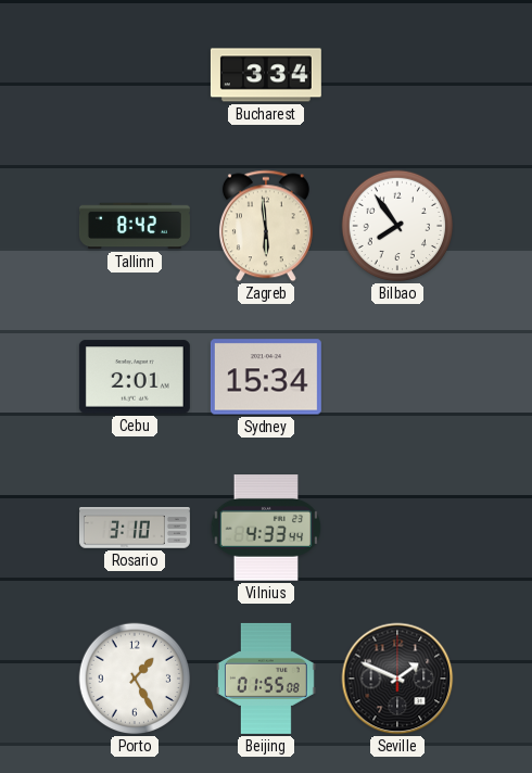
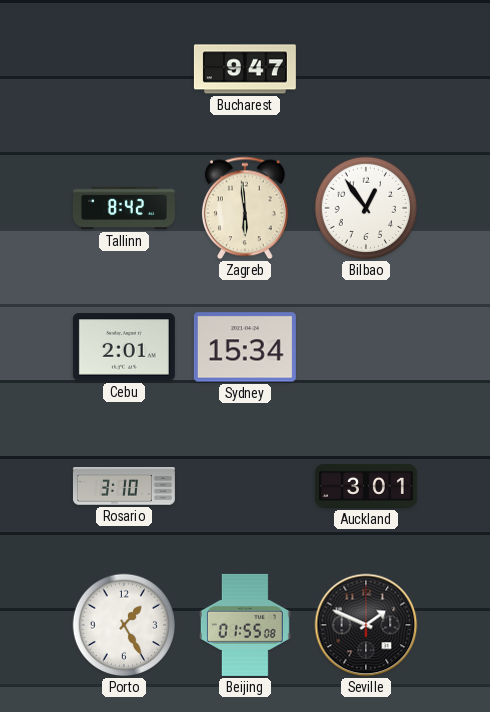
Bucharest: 3:34 -> 9:47
Bilbao: 7:54 -> 12:54
Vilnius: 4:33 -> none
Auckland: none -> 3:01
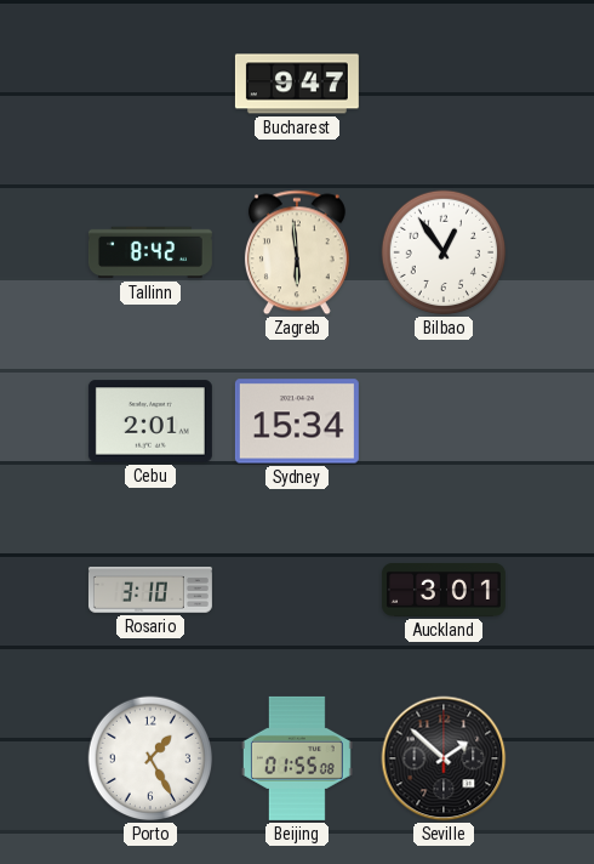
Seville: 1:49 -> 1:52
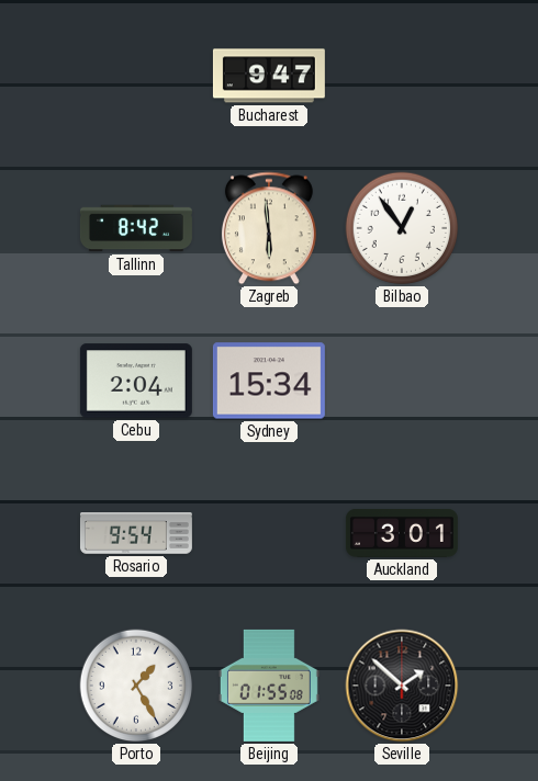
Cebu: 2:01 -> 2:04
Rosario: 3:10 -> 9:54
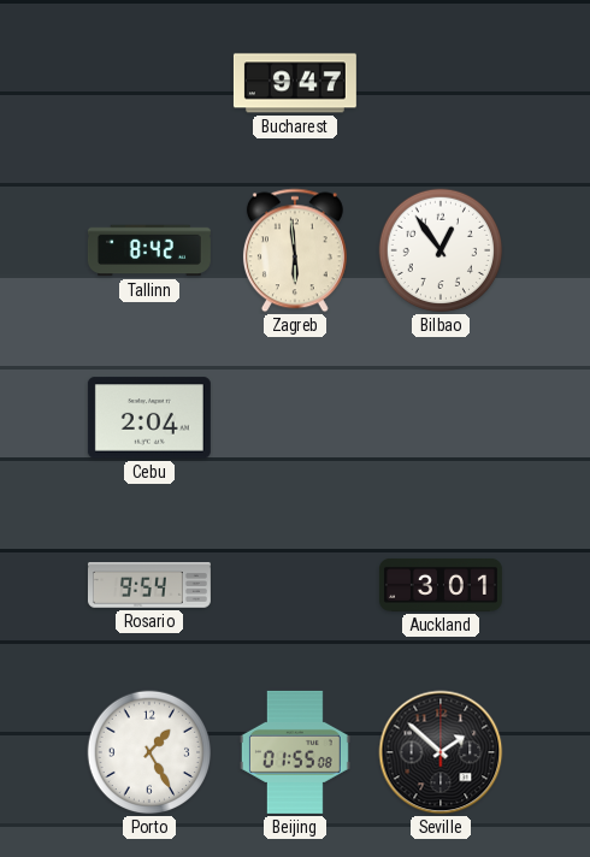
Sydney: 15:34 -> none
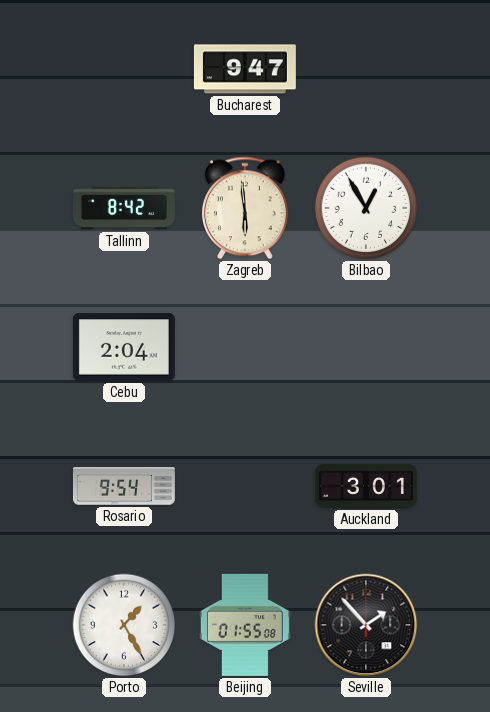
Bilbao: 12:54 -> 12:55
Seville: 1:52 -> 1:53
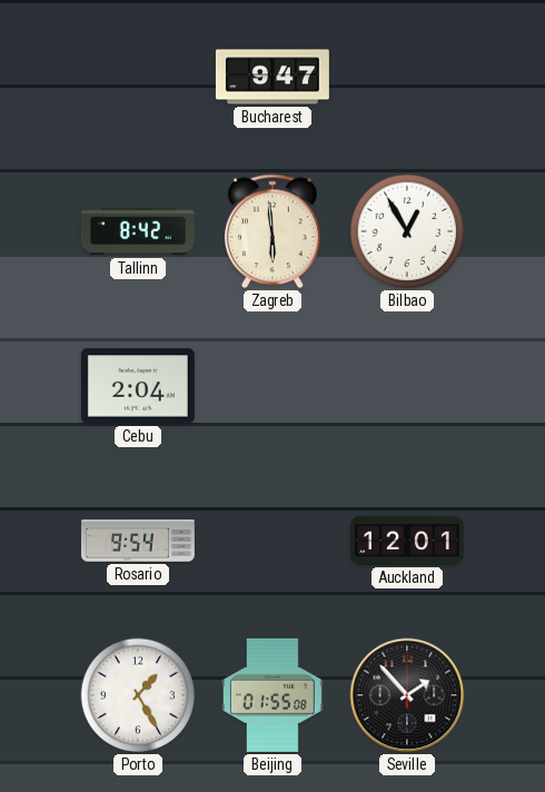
Auckland: 3:01 -> 12:01
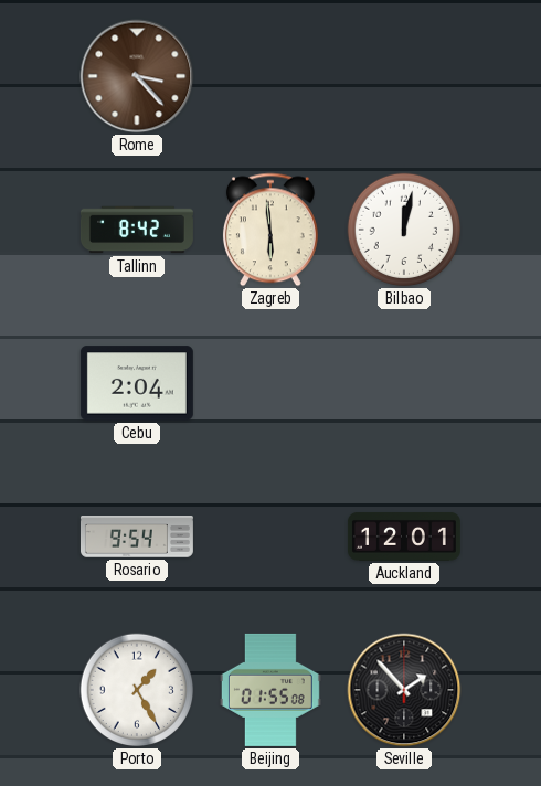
Rome: none -> 3:23
Bucharest: 9:47 -> none
Bilbao: 12:55 -> 12:02
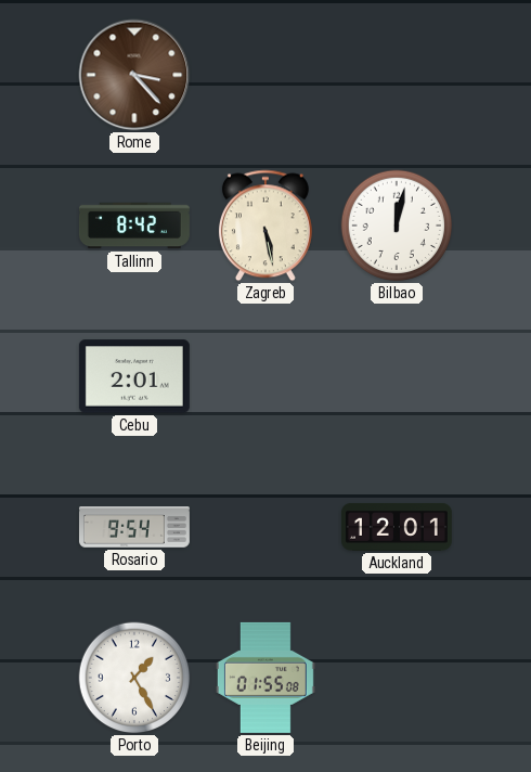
Zagreb: 5:59 -> 5:28
Cebu: 2:04 -> 2:01
Seville: 1:53 -> none
